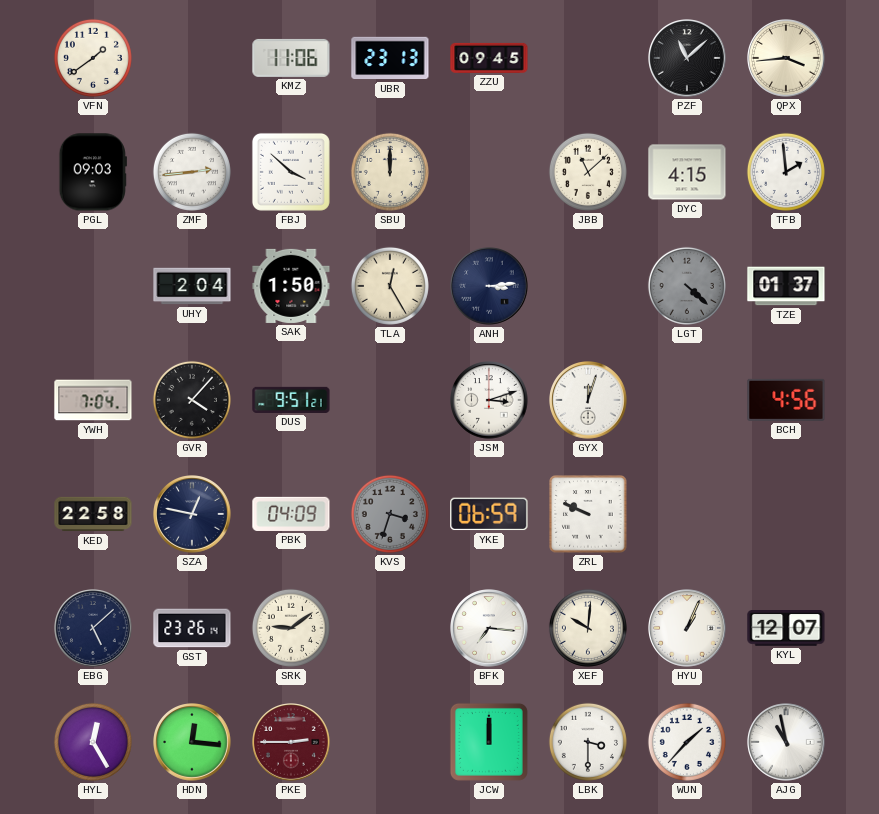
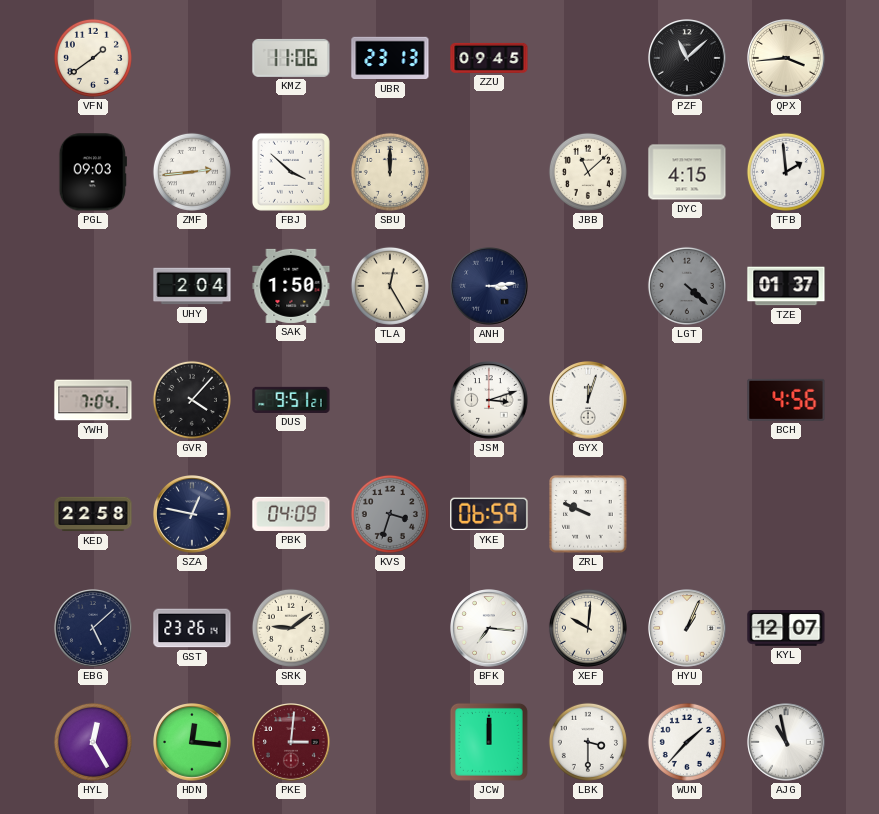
PKE: 2:45 -> 3:01
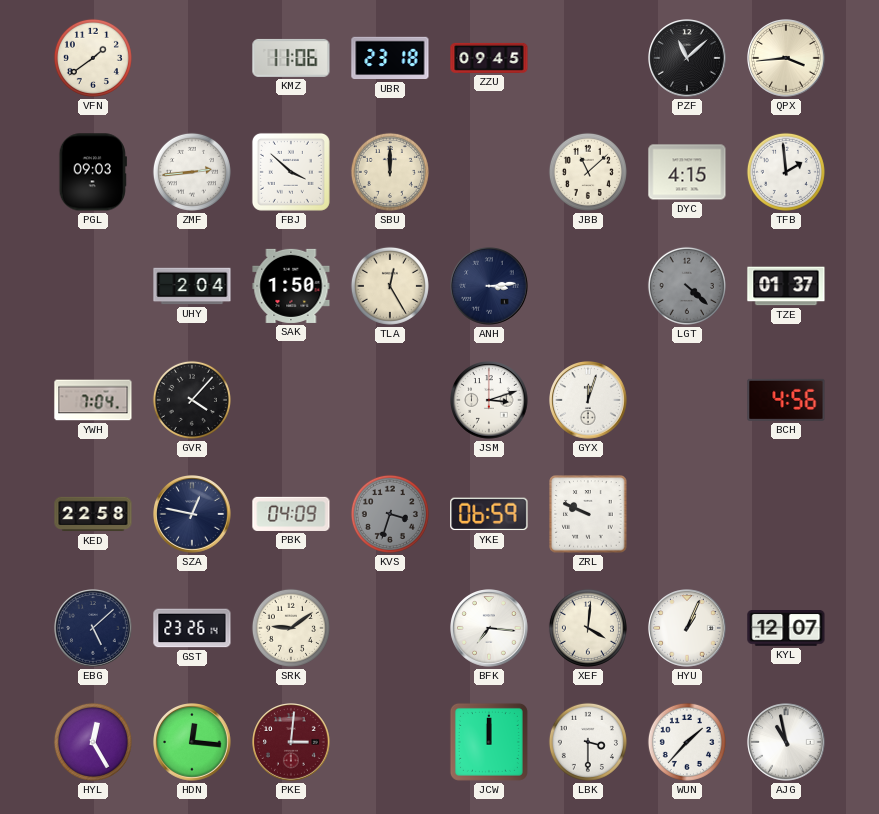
UBR: 23:13 -> 23:18
DUS: 9:51 -> none
XEF: 10:01 -> 4:01
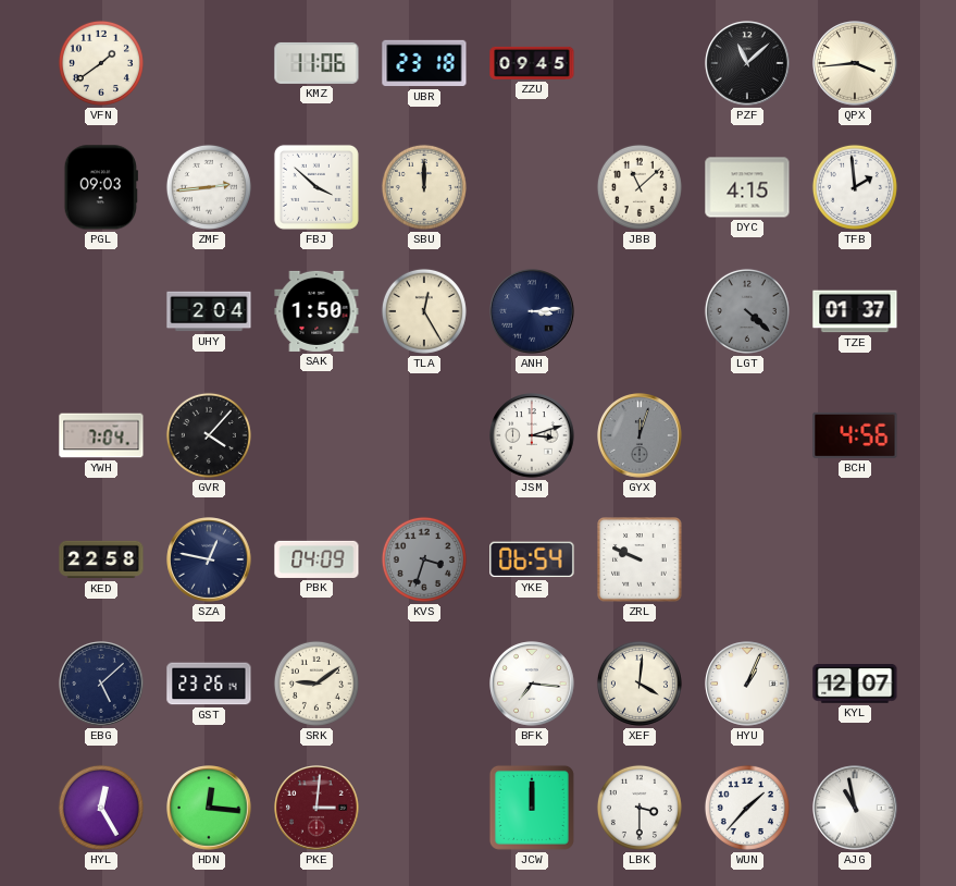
GYX dial: white -> grey
YKE: 06:59 -> 06:54
